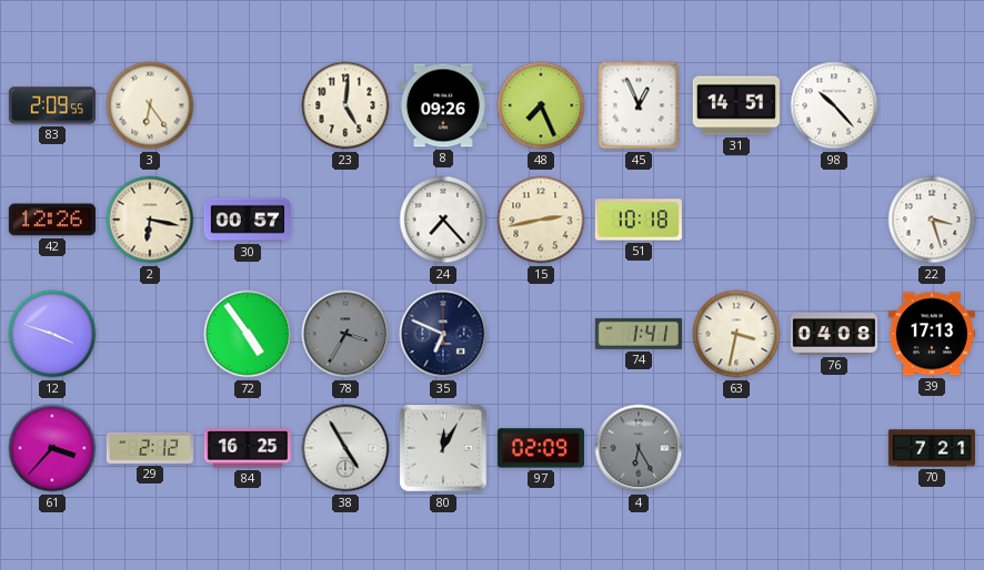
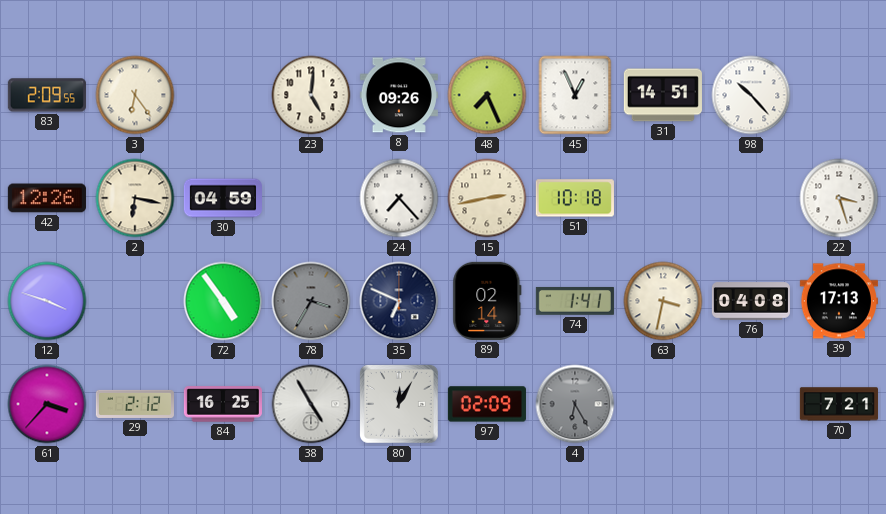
30: 00:57 -> 04:59
89: none -> 02:14
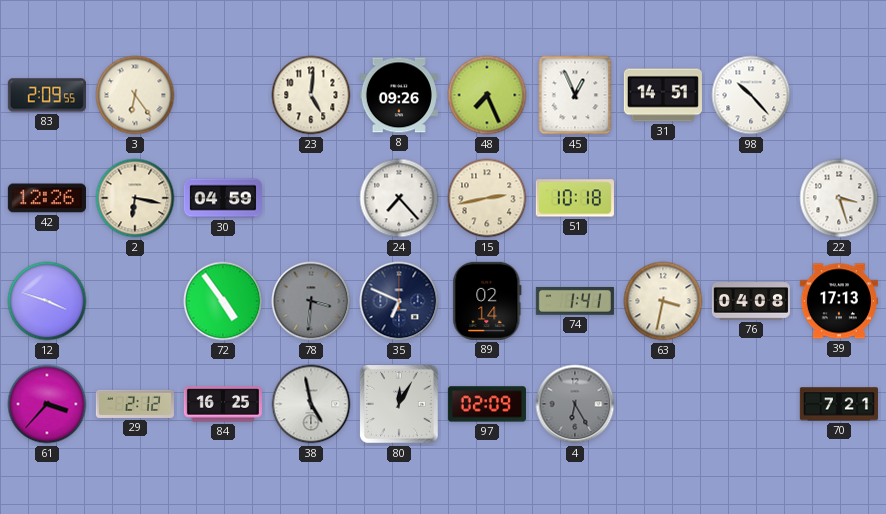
78: 3:35 -> 3:31
38: 4:55 -> 4:58
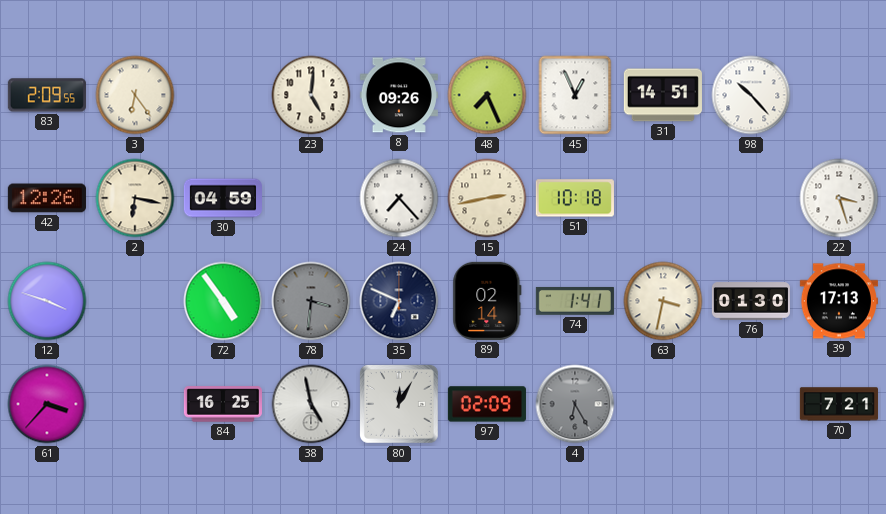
76: 04:08 -> 01:30
29: 2:12 -> none
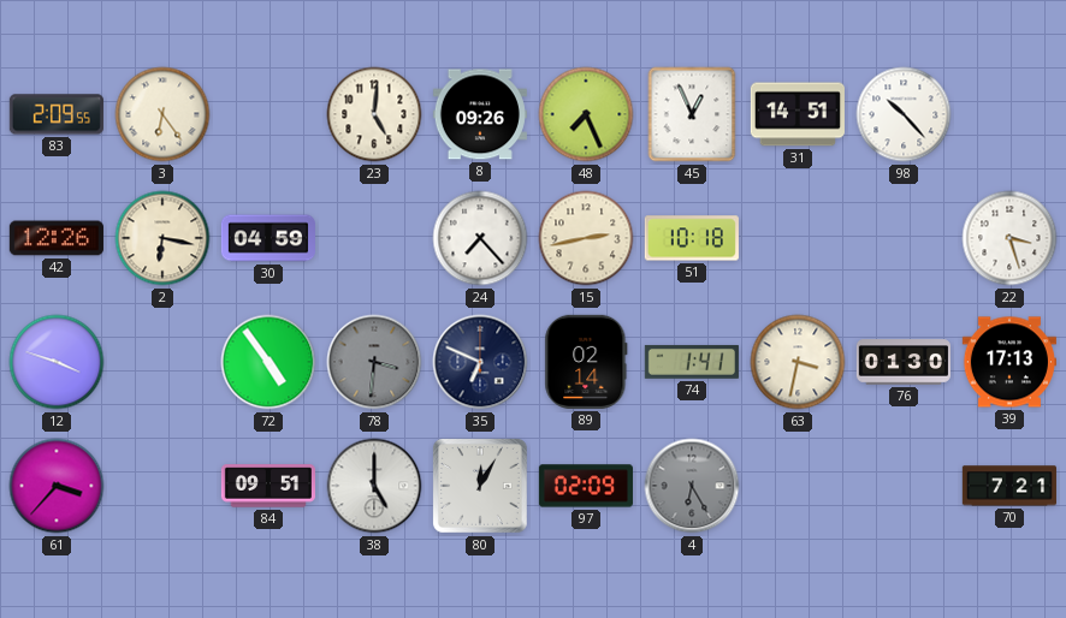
84: 16:25 -> 09:51
38: 4:58 -> 5:00
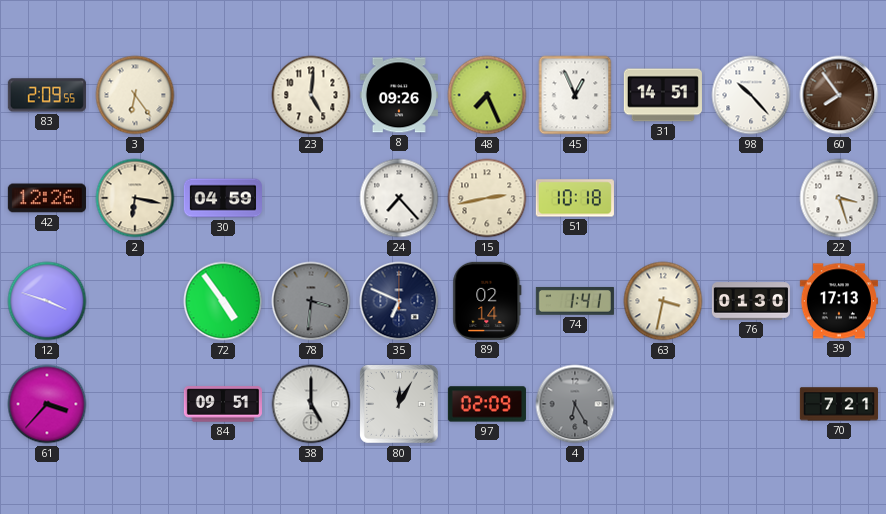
60: none -> 7:54
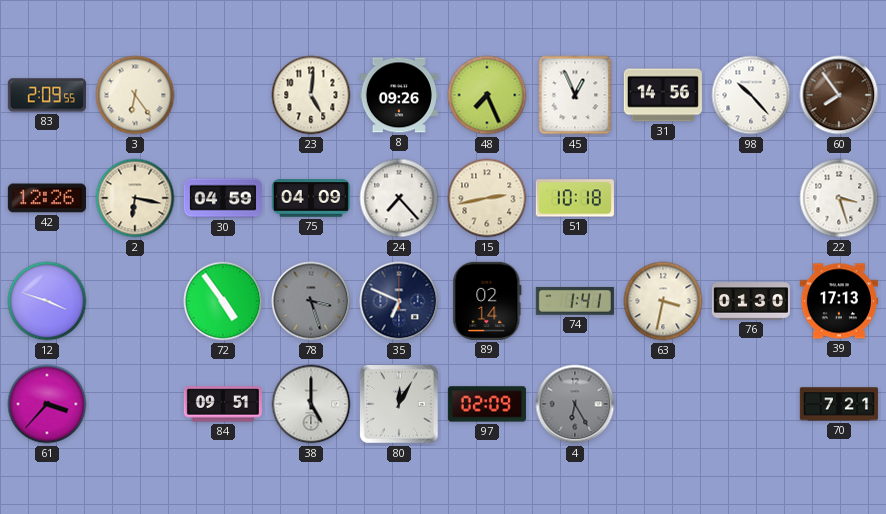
31: 14:51 -> 14:56
75: none -> 04:09
78: 3:31 -> 3:27
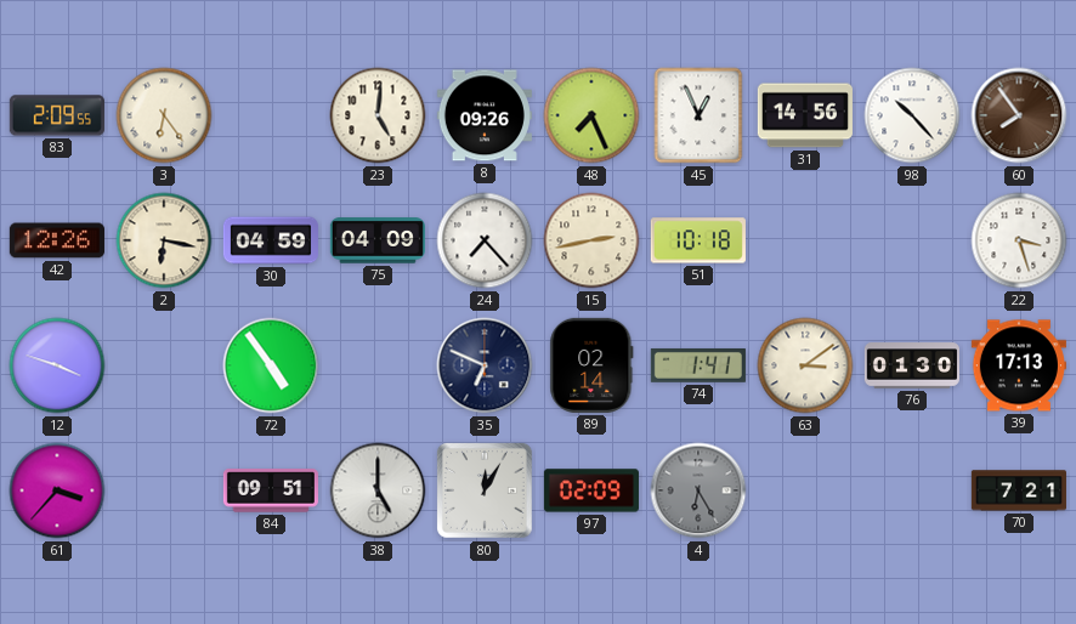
78: 3:27 -> none
63: 3:32 -> 3:09
